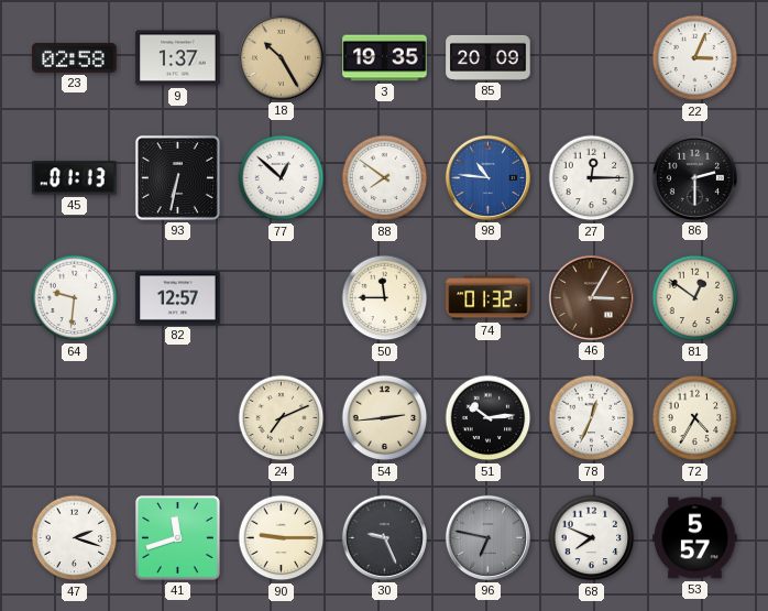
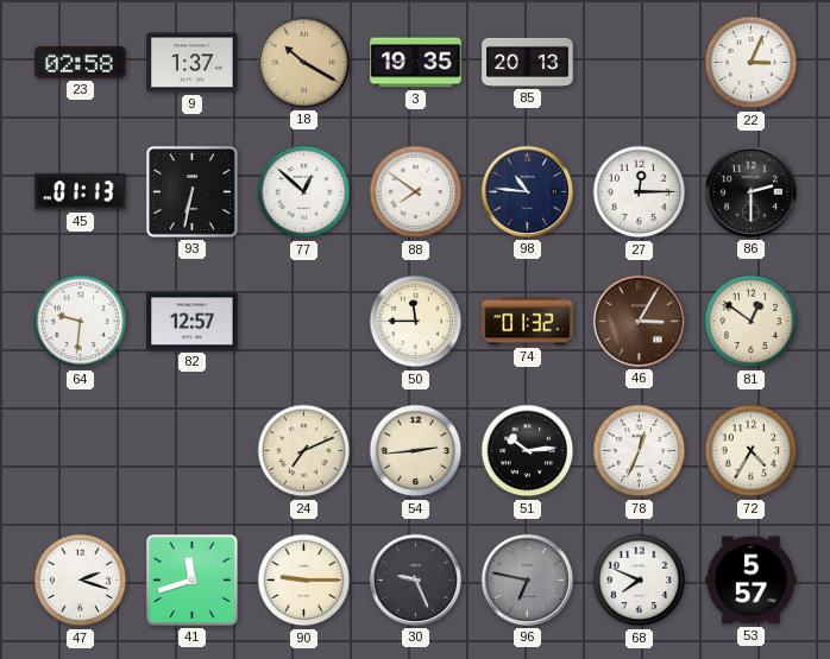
18: 10:25 -> 10:20
85: 20:09 -> 20:13
98 dial: blue -> navy
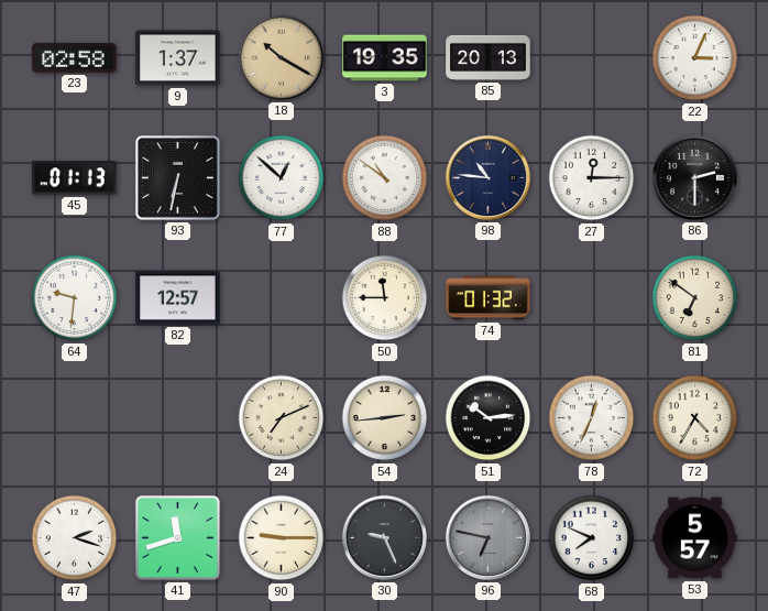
88: 7:51 -> 10:51
46: 3:05 -> none
81: 12:51 -> 6:51
